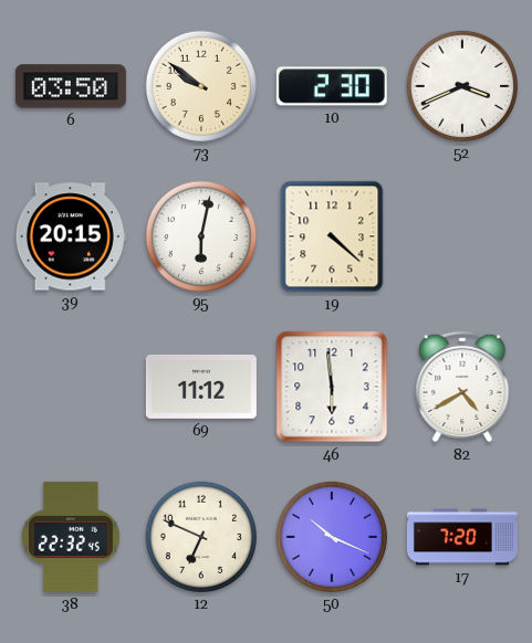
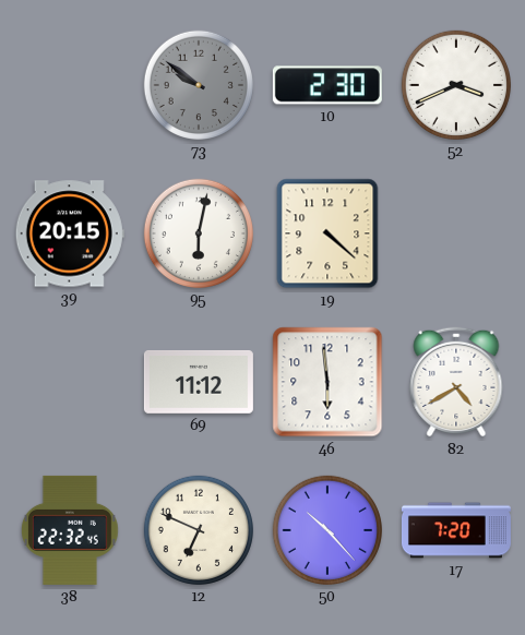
6: 03:50 -> none
73 dial: cream -> grey
50: 10:19 -> 10:23
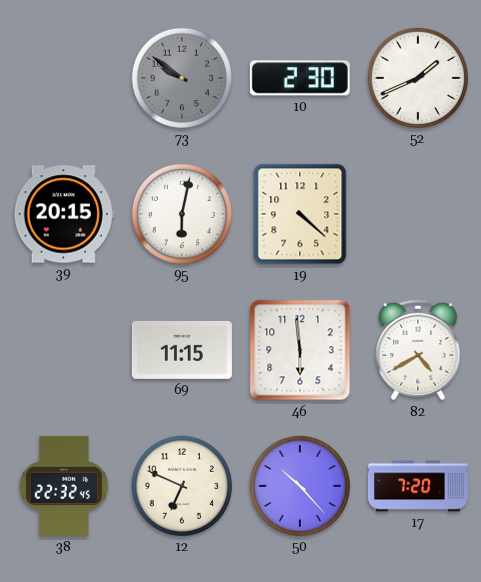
52: 3:41 -> 1:41
69: 11:12 -> 11:15
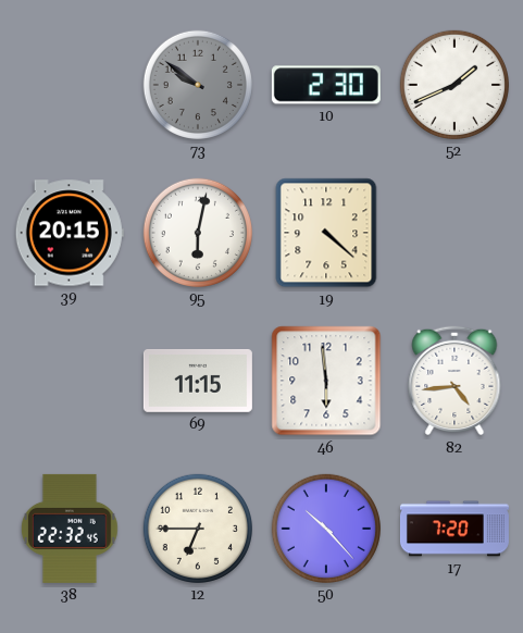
82: 4:40 -> 4:44
12: 6:49 -> 6:45
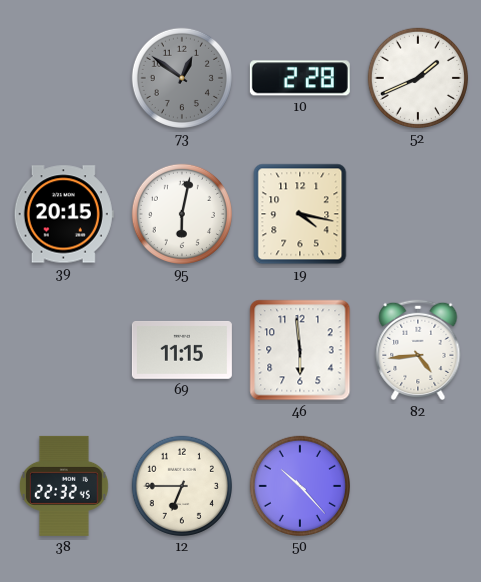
73: 9:51 -> 12:51
10: 2:30 -> 2:28
19: 4:22 -> 4:17
17: 7:20 -> none
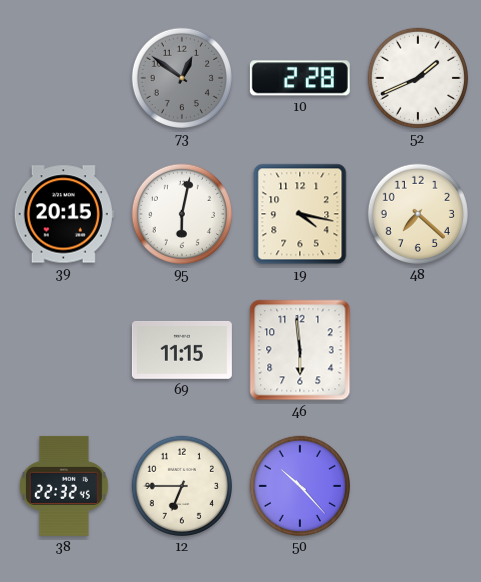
48: none -> 7:22
82: 4:44 -> none
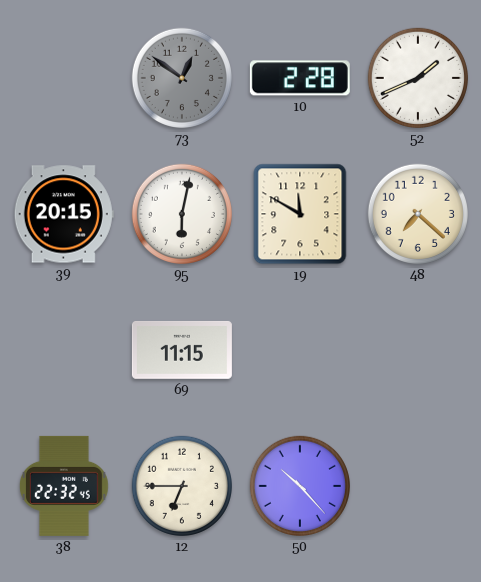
19: 4:17 -> 11:50
46: 5:59 -> none
